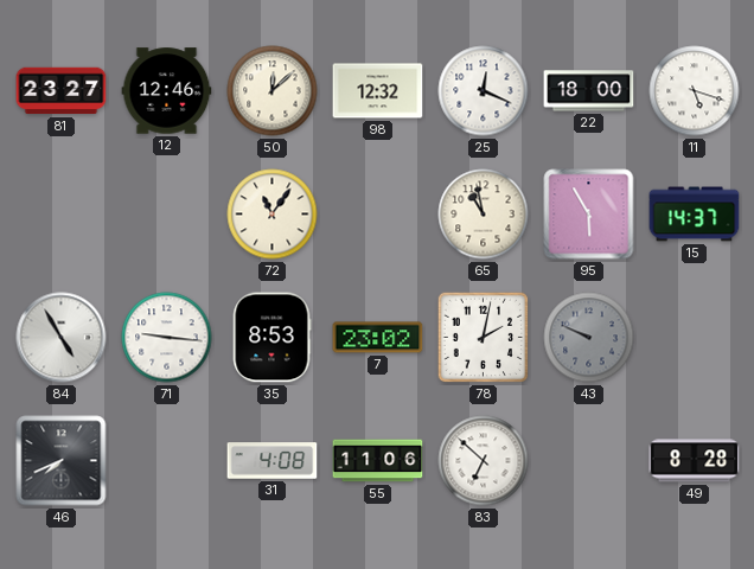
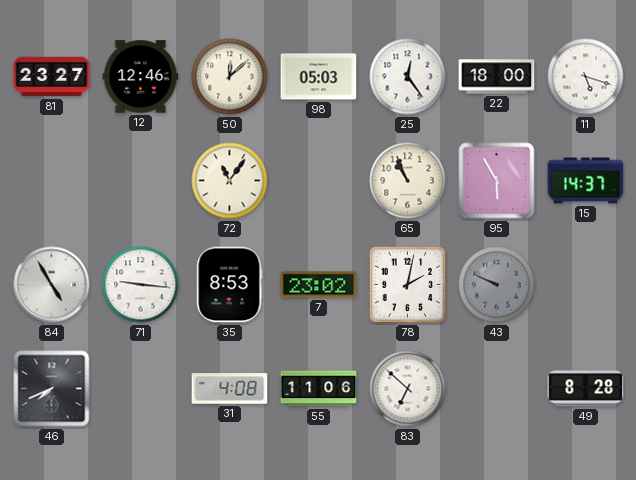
98: 12:32 -> 05:03
25: 12:19 -> 12:24
65: 10:58 -> 10:56
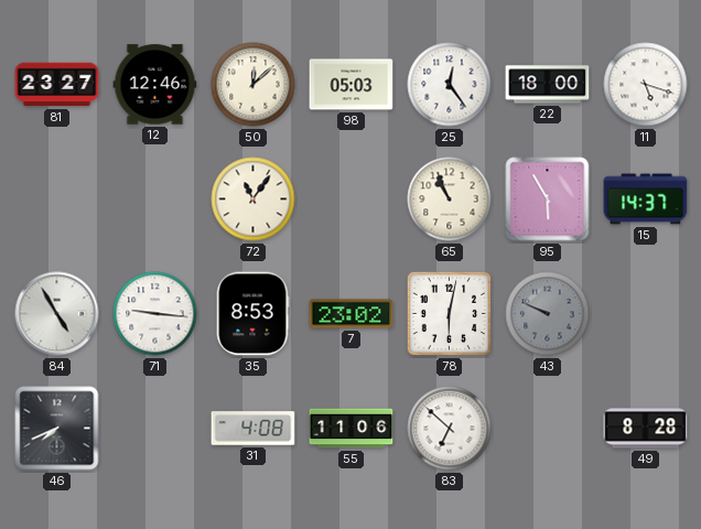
78: 2:02 -> 6:02
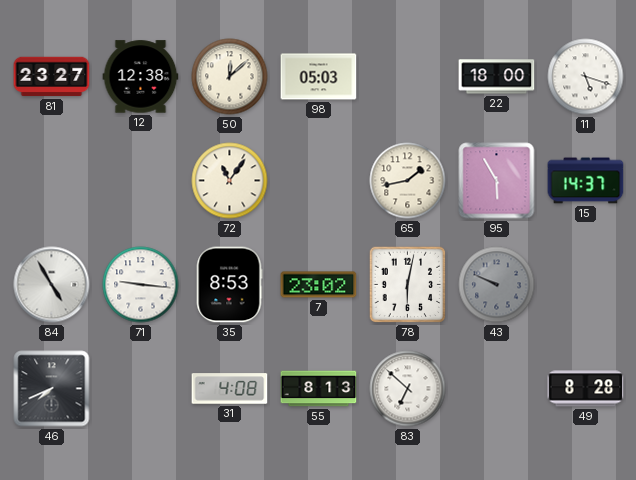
12: 12:46 -> 12:38
25: 12:24 -> none
65: 10:56 -> 1:43
55: 11:06 -> 8:13
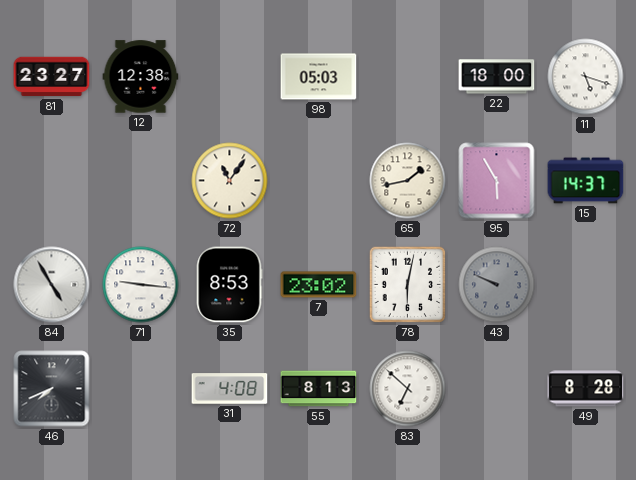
50: 12:08 -> none
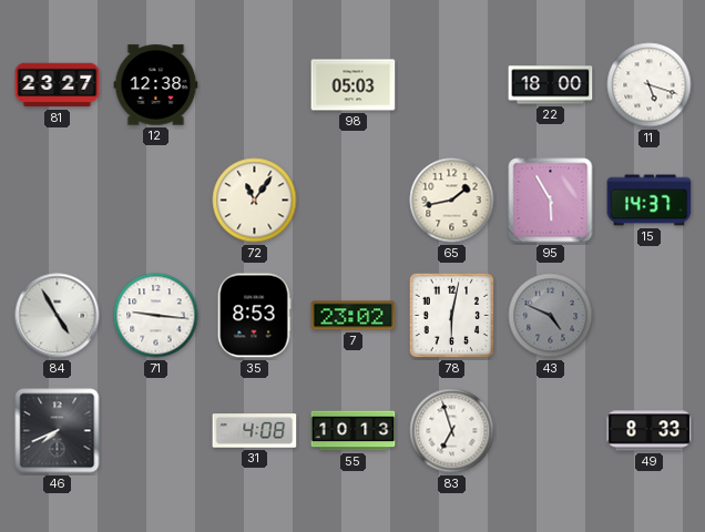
43: 9:49 -> 4:49
55: 8:13 -> 10:13
83: 6:52 -> 6:57
49: 8:28 -> 8:33
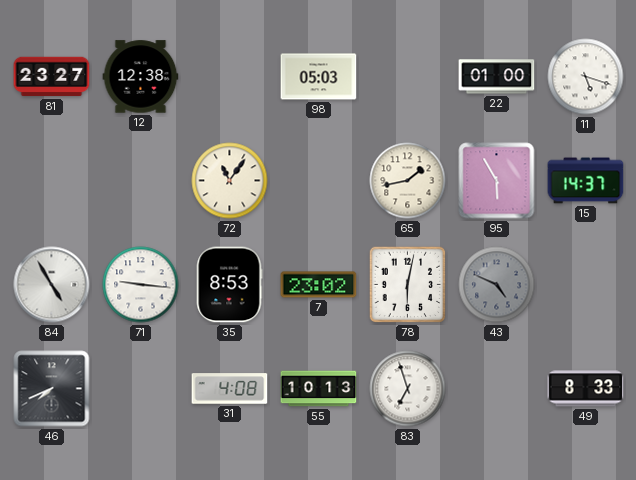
22: 18:00 -> 01:00
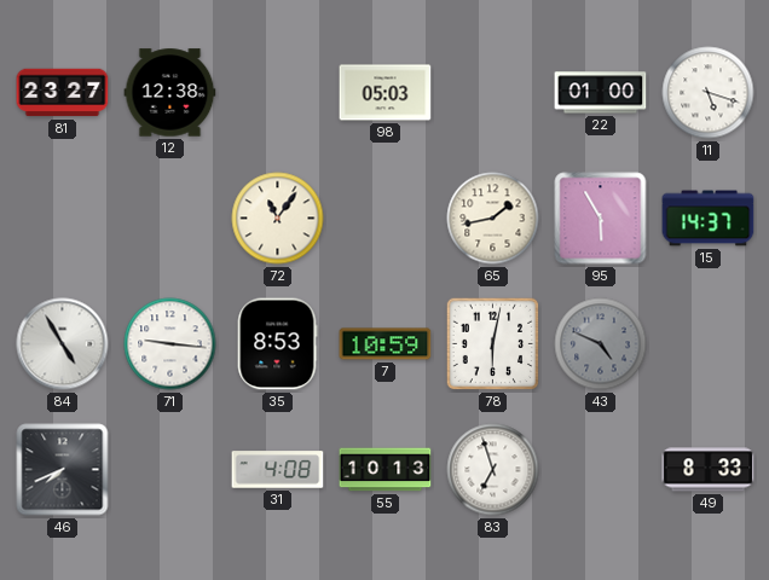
7: 23:02 -> 10:59
